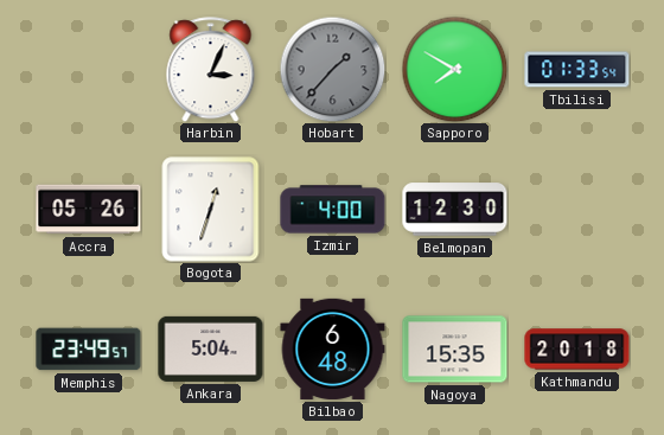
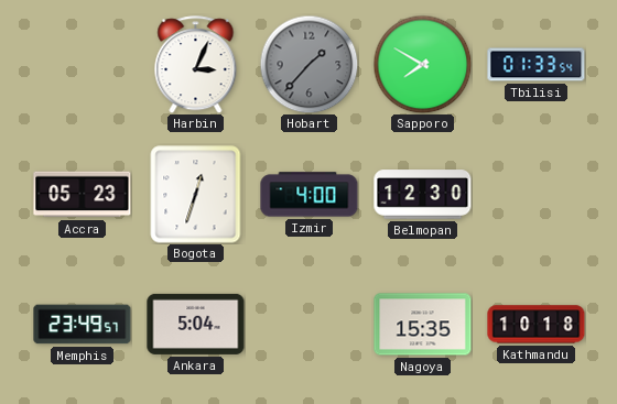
Accra: 05:26 -> 05:23
Bilbao: 6:48 -> none
Kathmandu: 20:18 -> 10:18
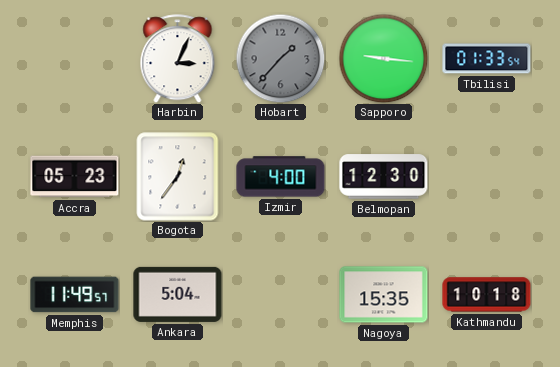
Sapporo: 7:50 -> 9:16
Bogota: 12:33 -> 12:36
Memphis: 23:49 -> 11:49
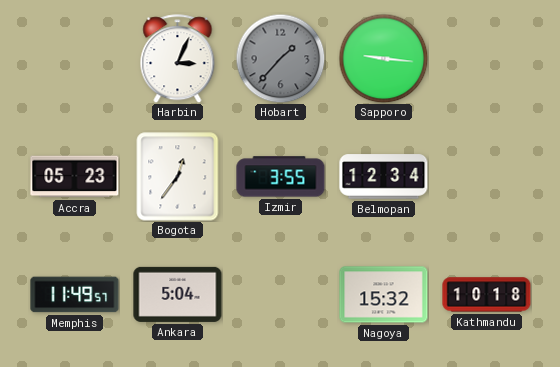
Tbilisi: 01:33 -> none
Izmir: 4:00 -> 3:55
Belmopan: 12:30 -> 12:34
Nagoya: 15:35 -> 15:32
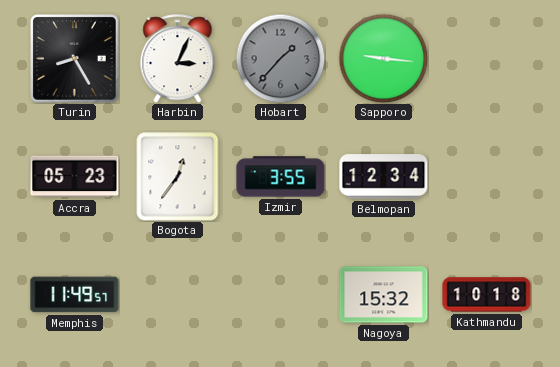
Turin: none -> 8:25
Ankara: 5:04 -> none
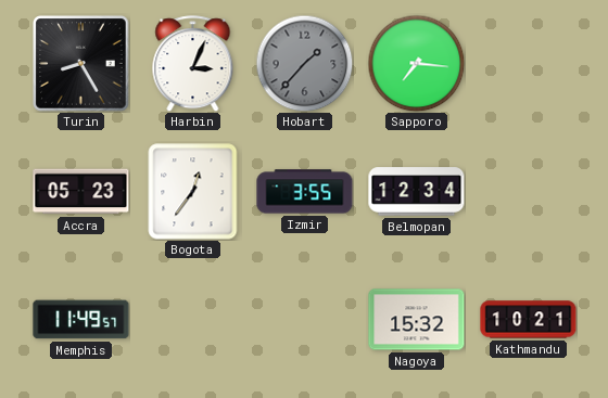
Sapporo: 9:16 -> 7:16
Kathmandu: 10:18 -> 10:21
